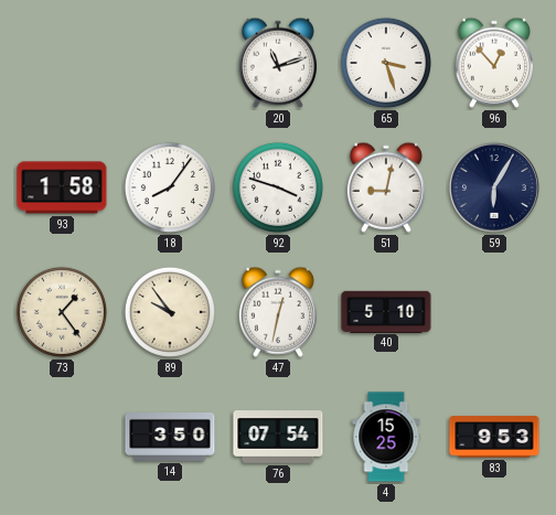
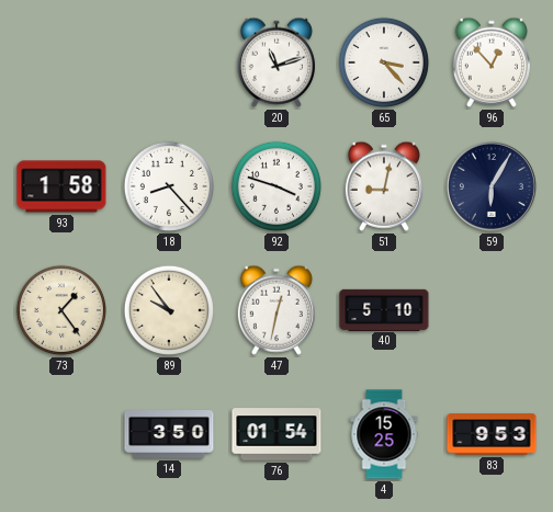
65: 3:27 -> 3:23
18: 8:06 -> 8:23
76: 07:54 -> 01:54
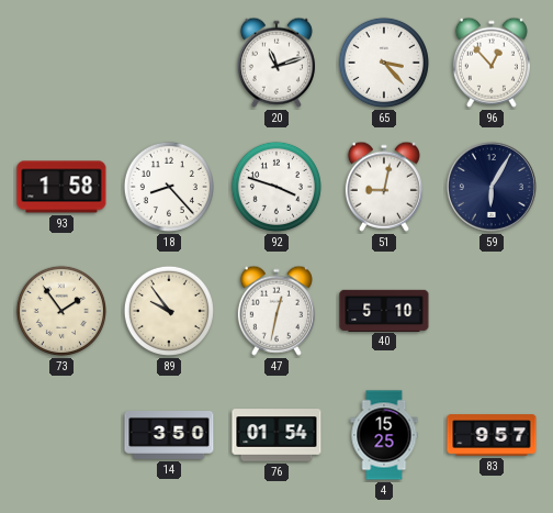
73: 1:24 -> 1:54
83: 9:53 -> 9:57
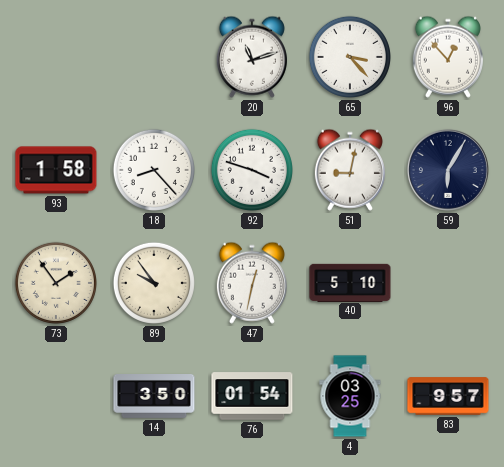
4: 15:25 -> 03:25
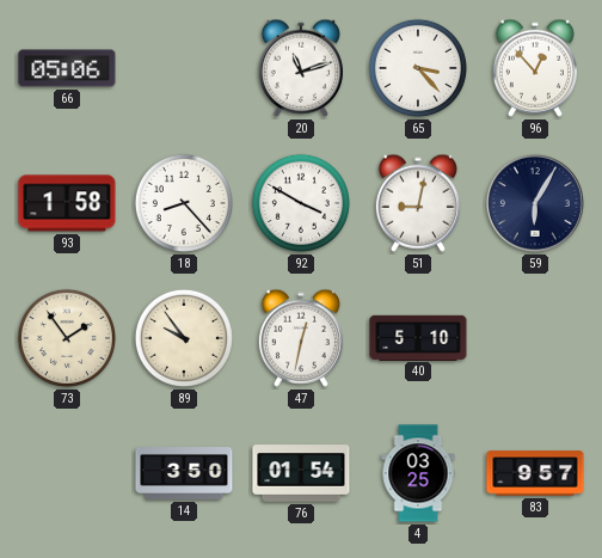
66: none -> 05:06
92: 3:48 -> 3:50
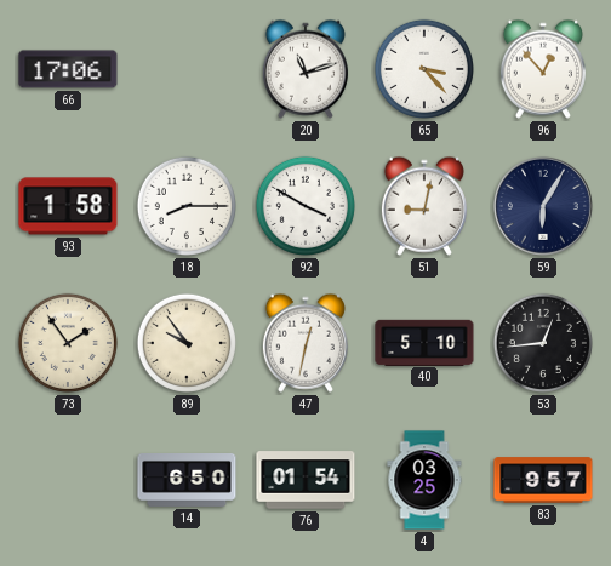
66: 05:06 -> 17:06
18: 8:23 -> 8:15
53: none -> 12:44
14: 3:50 -> 6:50
